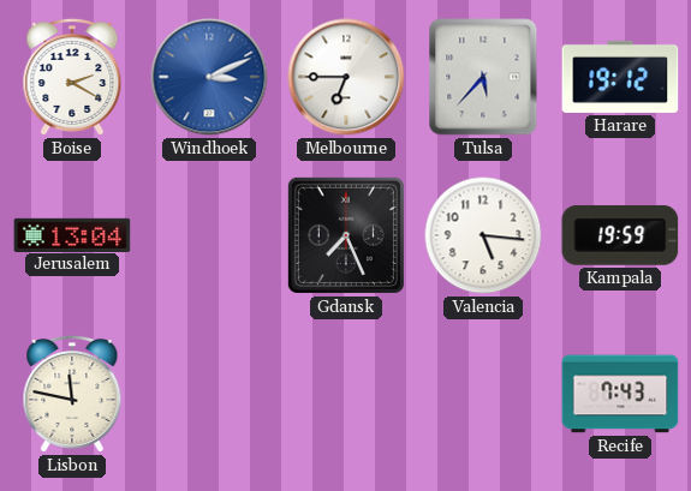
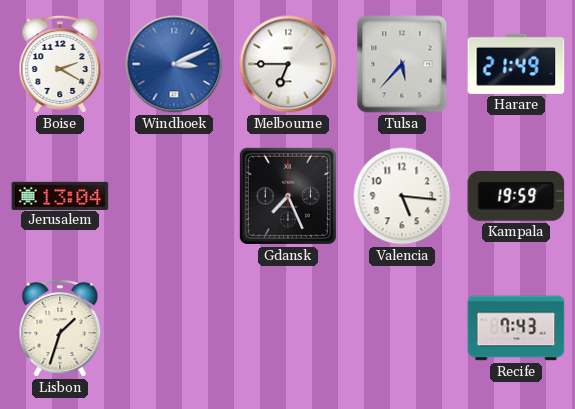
Harare: 19:12 -> 21:49
Lisbon: 11:47 -> 1:33
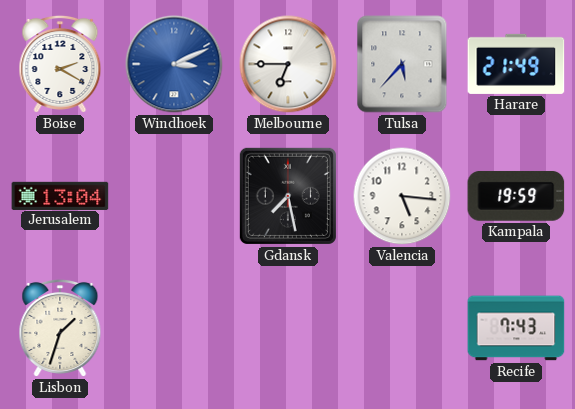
Gdansk: 7:26 -> 7:28
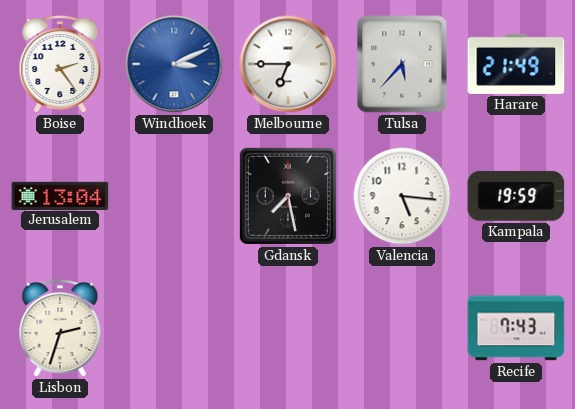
Boise: 2:20 -> 2:24
Lisbon: 1:33 -> 2:33
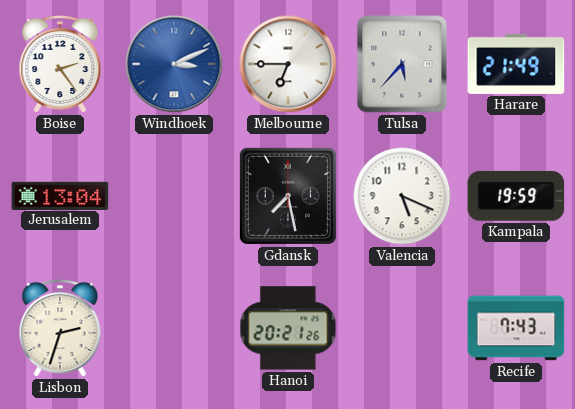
Valencia: 5:16 -> 5:19
Hanoi: none -> 20:21
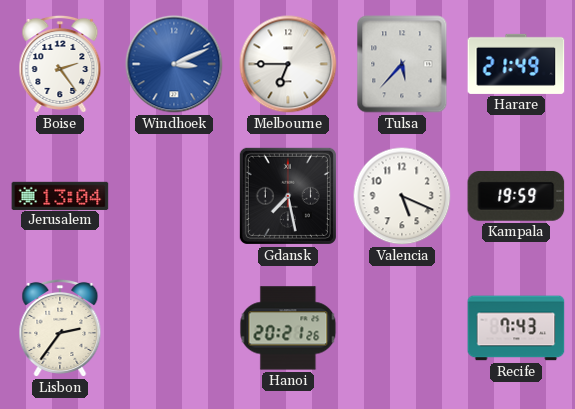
Lisbon: 2:33 -> 2:36
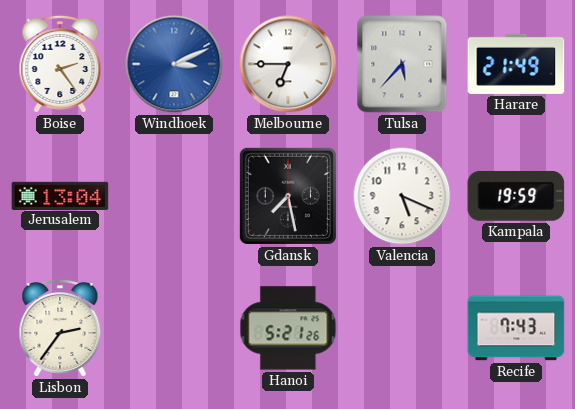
Hanoi: 20:21 -> 5:21
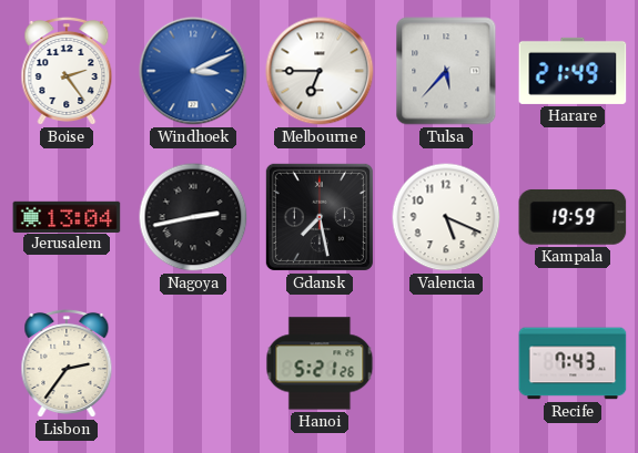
Nagoya: none -> 2:43
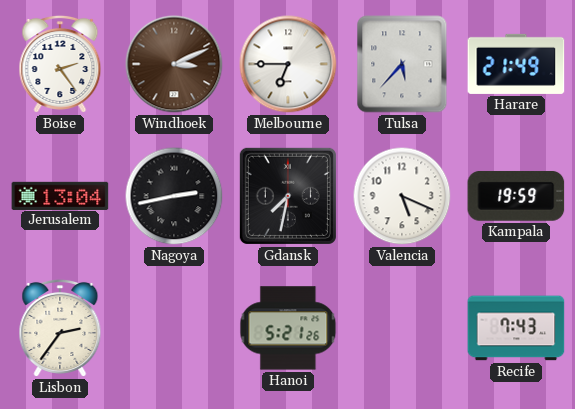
Windhoek dial: blue -> brown
Gdansk: 7:28 -> 7:32
